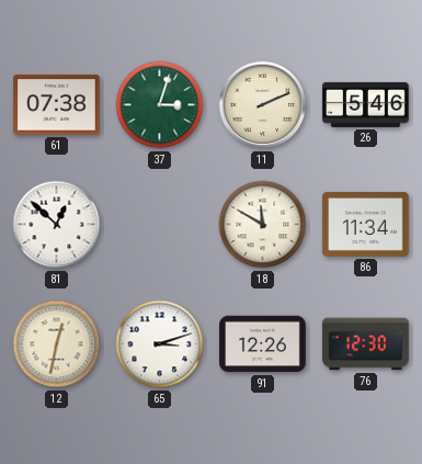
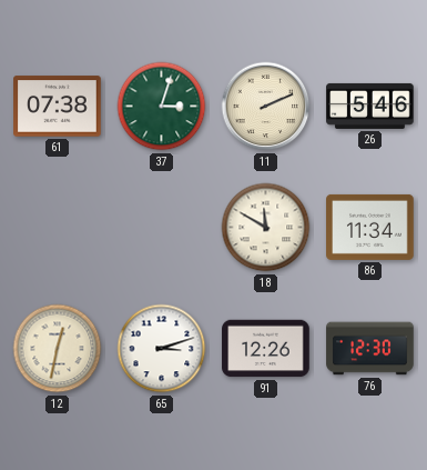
81: 12:52 -> none
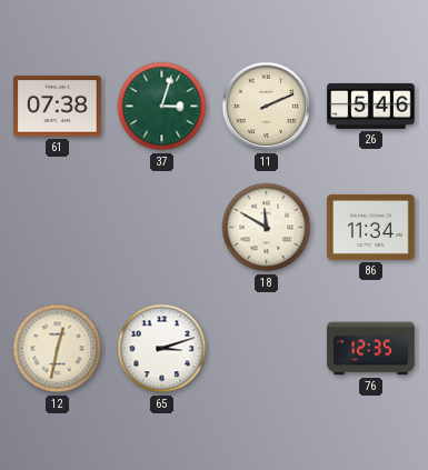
91: 12:26 -> none
76: 12:30 -> 12:35
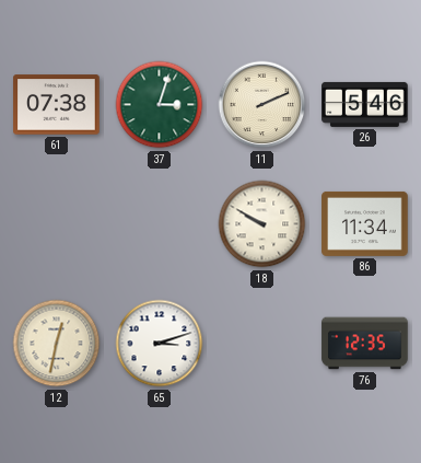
18: 11:50 -> 9:50
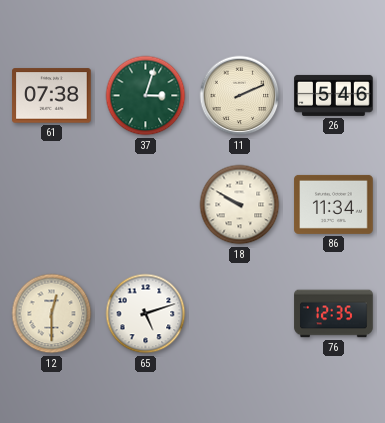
12: 12:32 -> 12:30
65: 3:12 -> 5:12
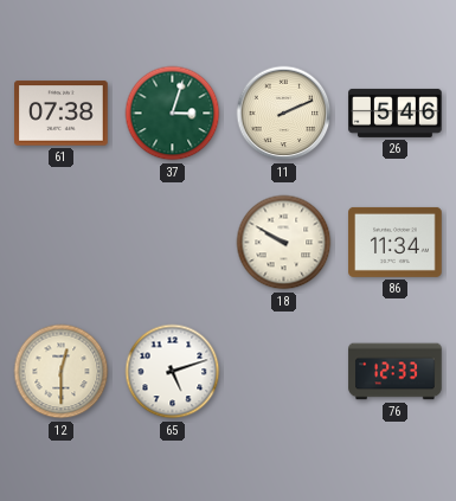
76: 12:35 -> 12:33
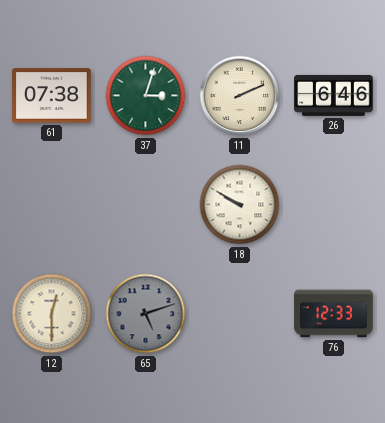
26: 5:46 -> 6:46
86: 11:34 -> none
65 dial: white -> grey
